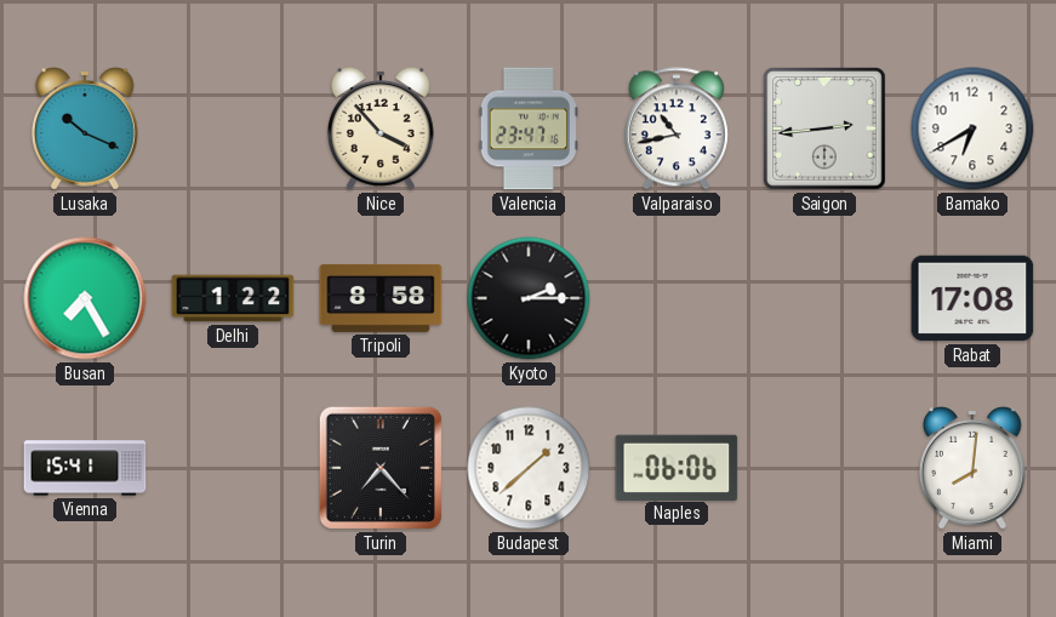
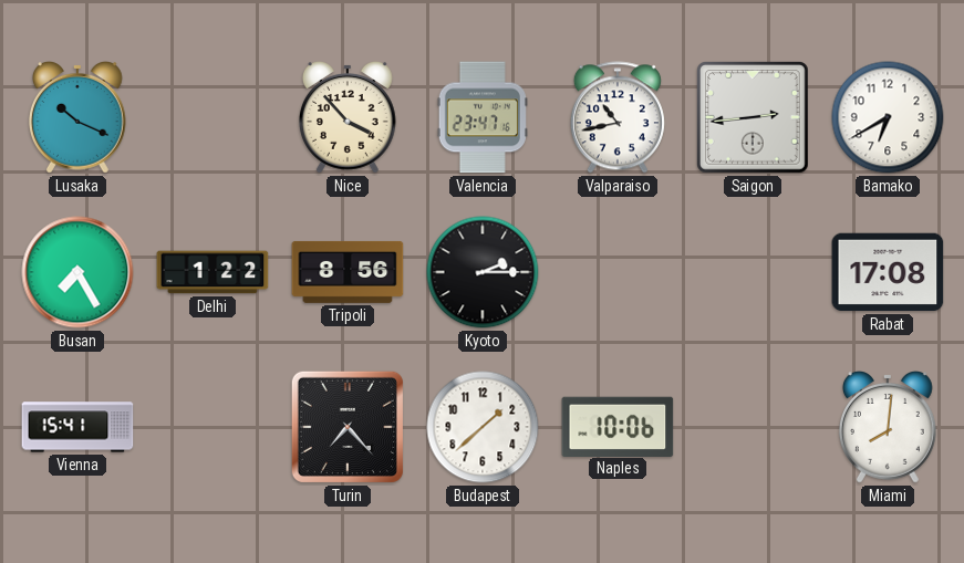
Tripoli: 8:58 -> 8:56
Naples: 06:06 -> 10:06
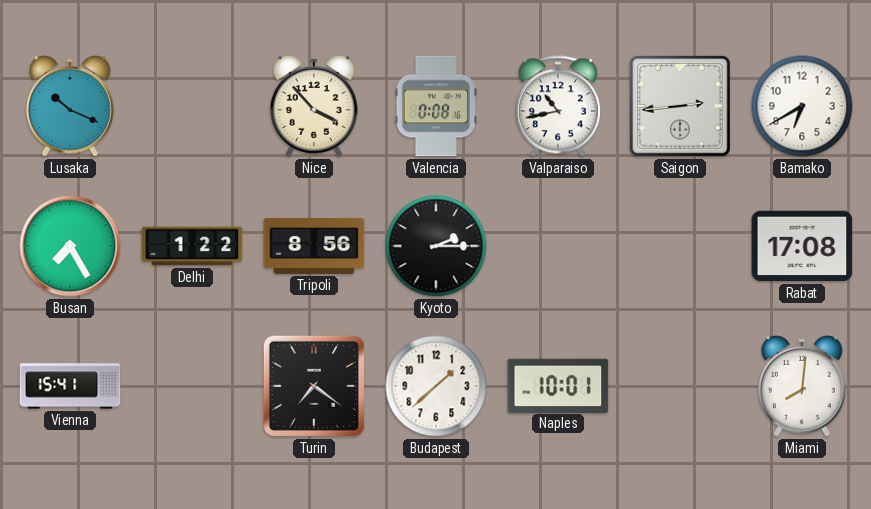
Valencia: 23:47 -> 0:08
Turin: 7:23 -> 7:21
Naples: 10:06 -> 10:01
